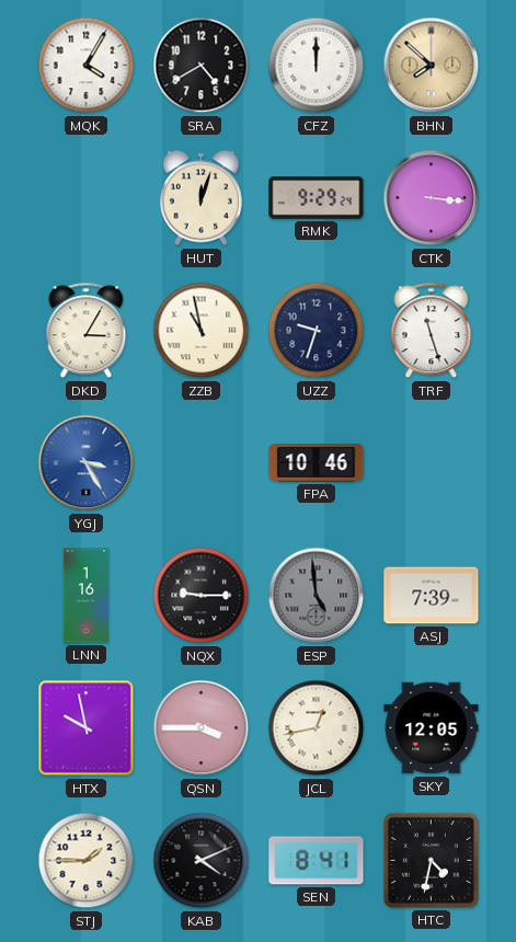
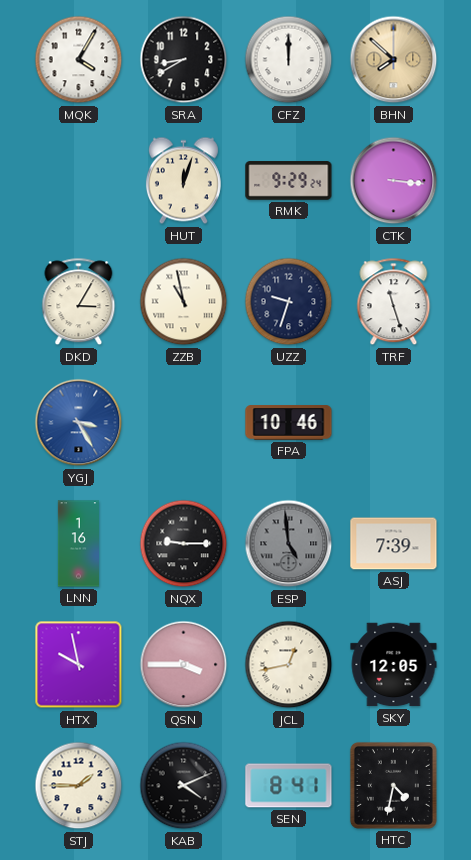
SRA: 4:40 -> 8:40
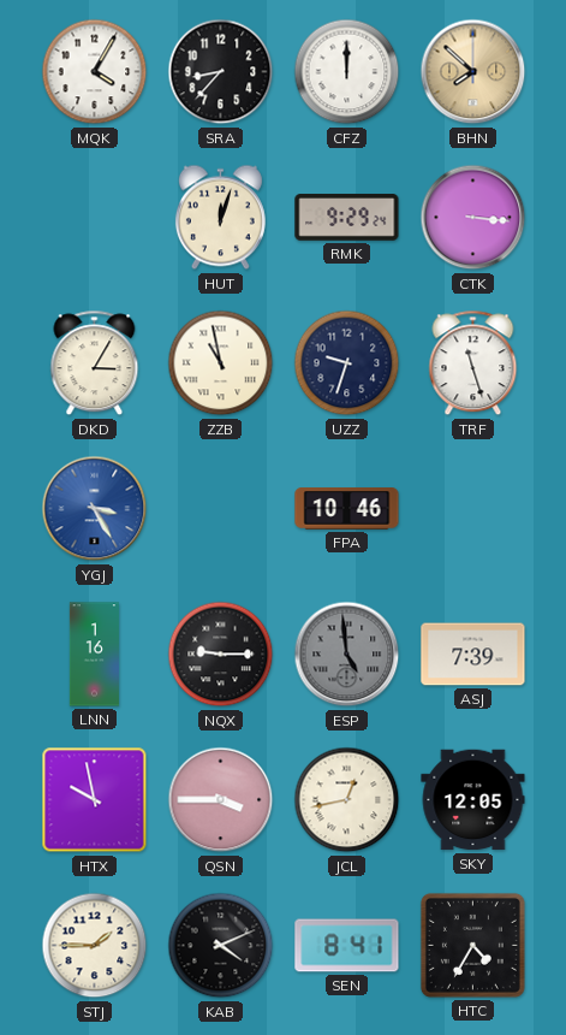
SRA: 8:40 -> 8:37
HTC: 4:32 -> 4:35
